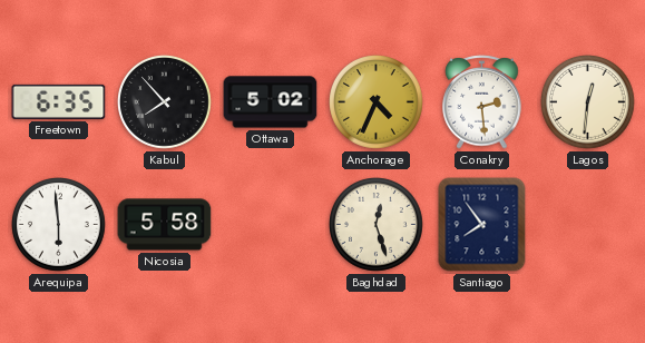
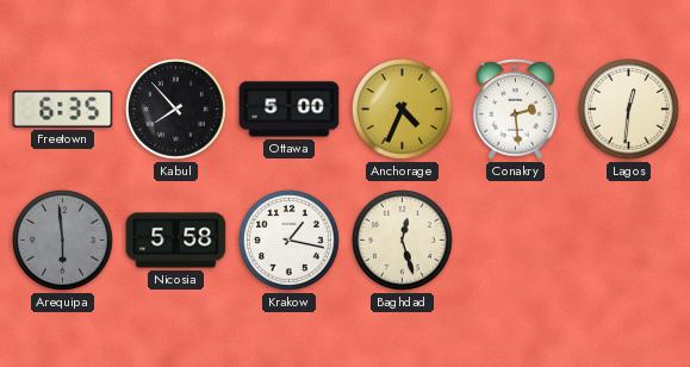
Ottawa: 5:02 -> 5:00
Arequipa dial: white -> grey
Krakow: none -> 1:17
Santiago: 7:54 -> none
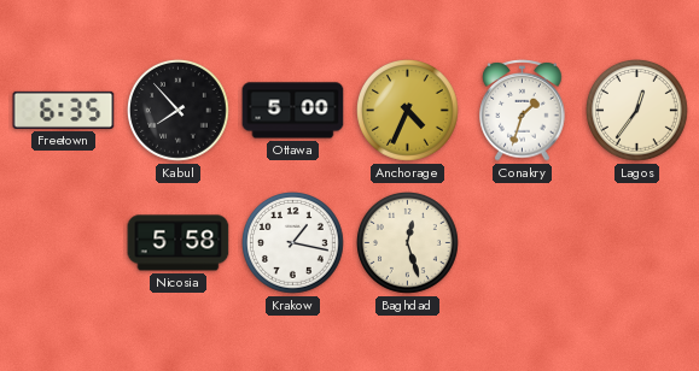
Conakry: 2:29 -> 1:33
Lagos: 12:31 -> 12:36
Arequipa: 5:59 -> none
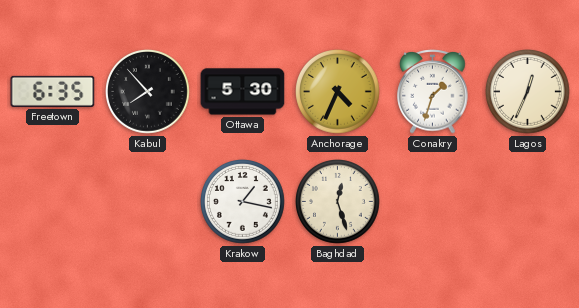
Ottawa: 5:00 -> 5:30
Lagos: 12:36 -> 12:34
Nicosia: 5:58 -> none
